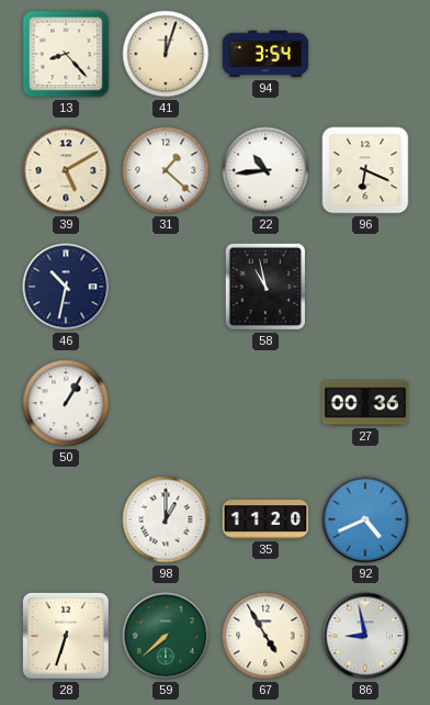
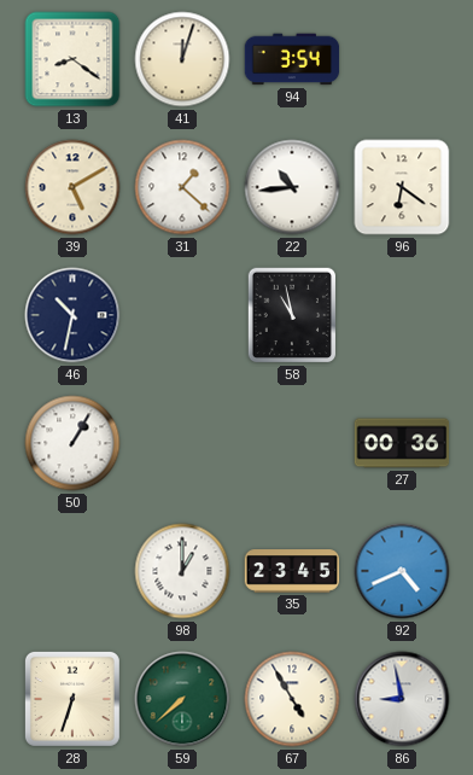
13: 8:23 -> 8:21
96: 6:19 -> 6:21
35: 11:20 -> 23:45
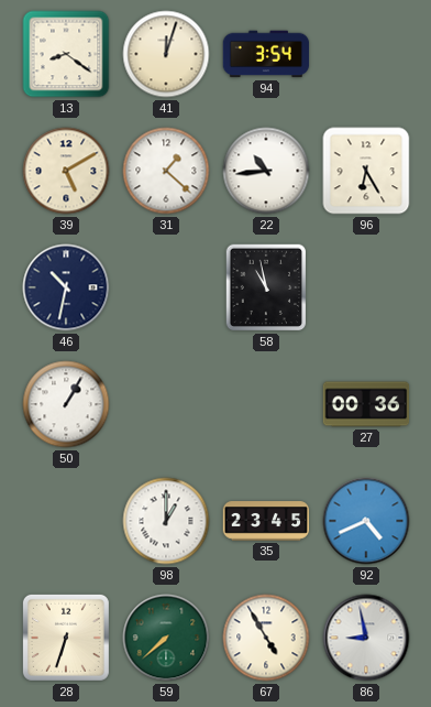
96: 6:21 -> 6:25
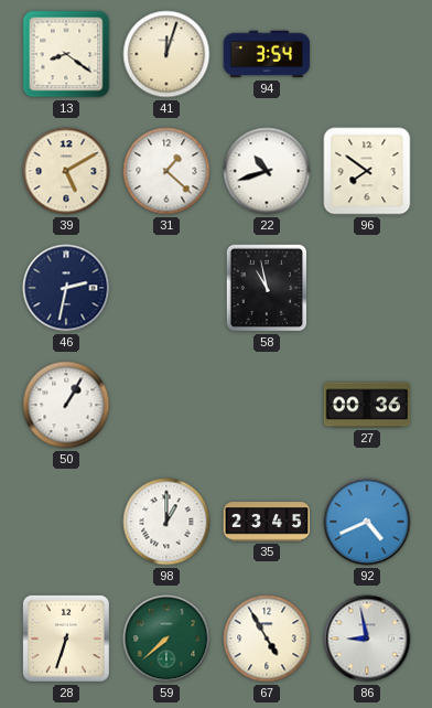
22: 10:44 -> 10:42
96: 6:25 -> 7:51
46: 10:32 -> 2:32
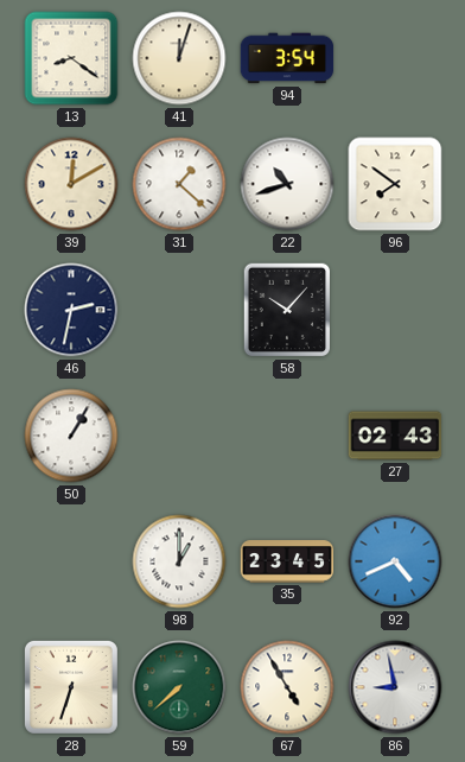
39: 5:10 -> 12:10
58: 10:58 -> 10:07
27: 00:36 -> 02:43
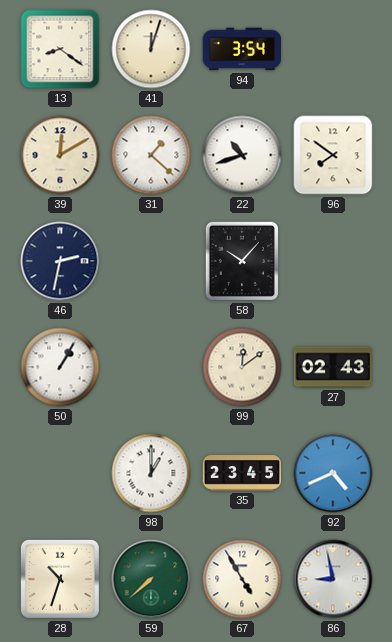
99: none -> 12:09
28: 6:33 -> 10:33
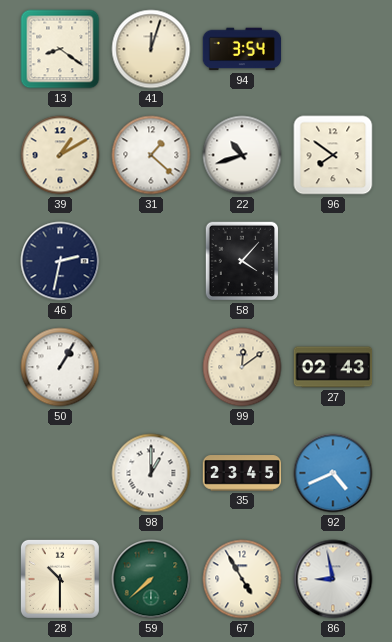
39: 12:10 -> 1:10
58: 10:07 -> 4:07
28: 10:33 -> 10:30
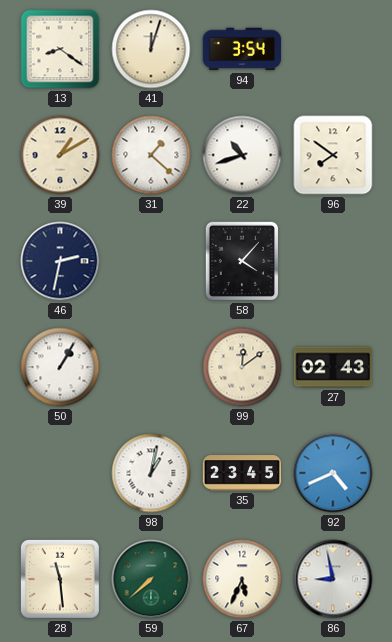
98: 1:00 -> 1:02
28: 10:30 -> 11:29
67: 4:55 -> 5:34
